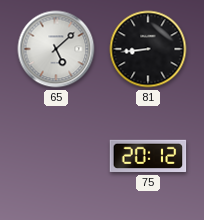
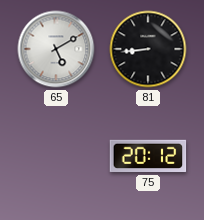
65: 5:08 -> 5:10
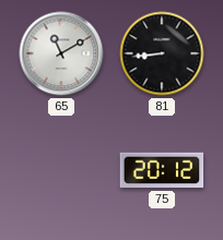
65: 5:10 -> 11:10
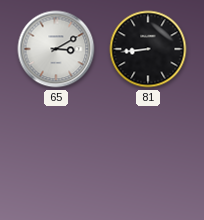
65: 11:10 -> 3:10
75: 20:12 -> none
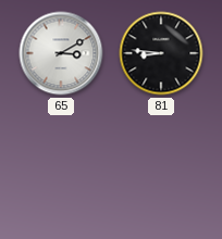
81: 8:44 -> 8:46
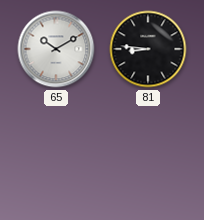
65: 3:10 -> 10:10
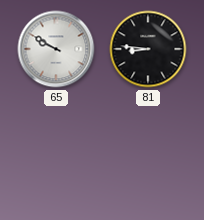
65: 10:10 -> 9:50
